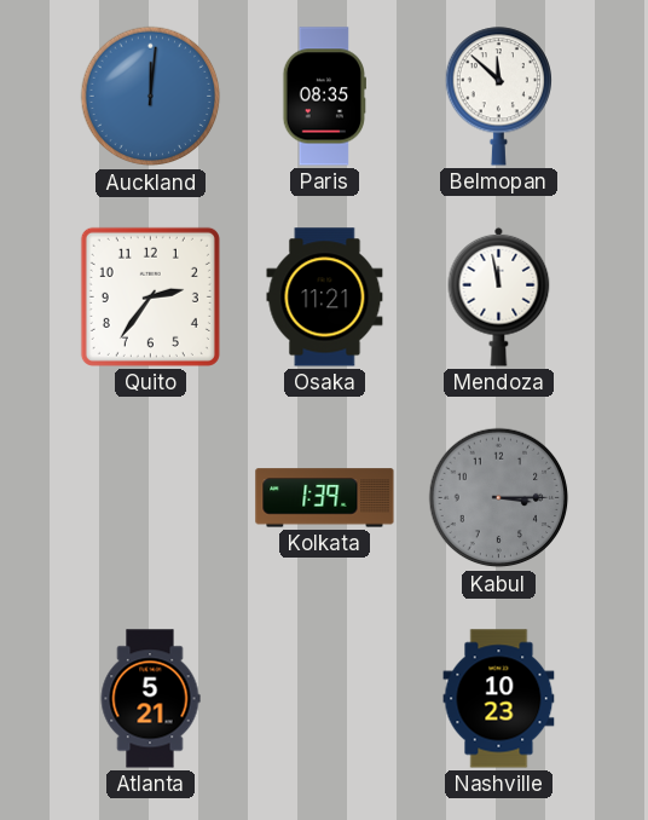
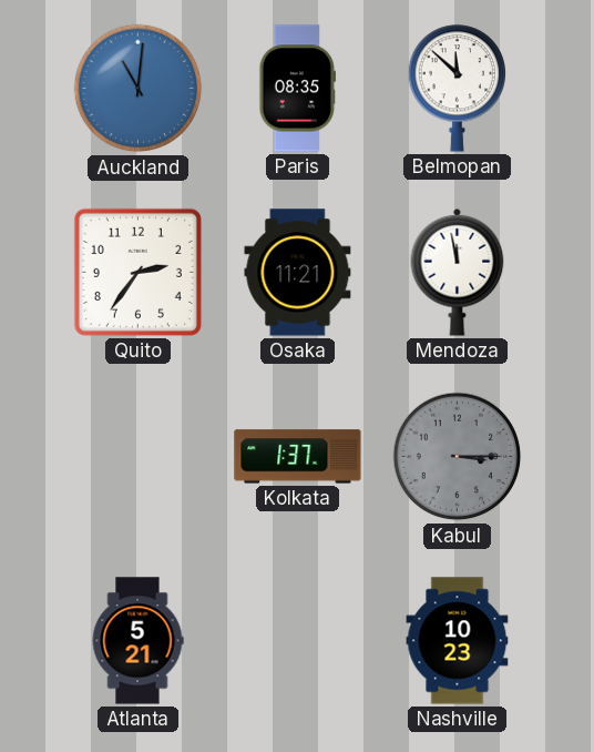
Auckland: 12:01 -> 11:01
Kolkata: 1:39 -> 1:37
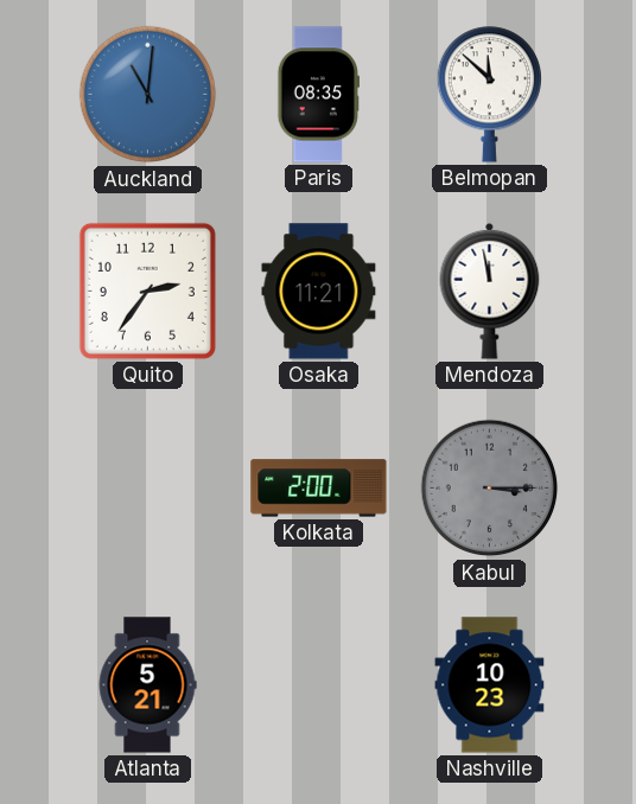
Kolkata: 1:37 -> 2:00
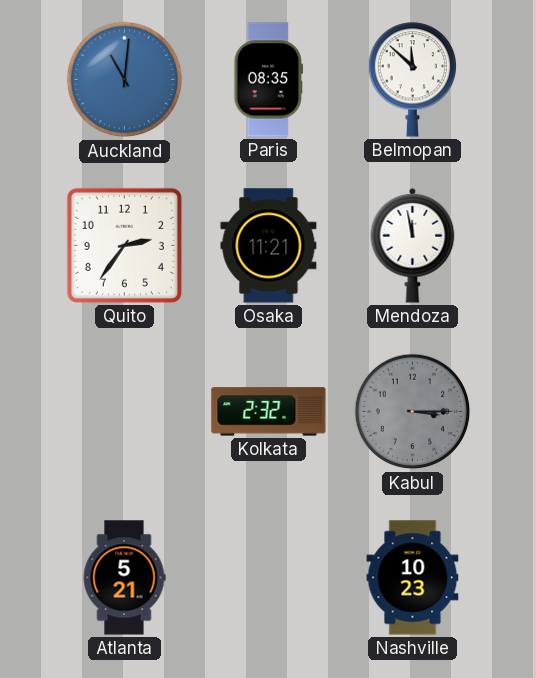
Kolkata: 2:00 -> 2:32
